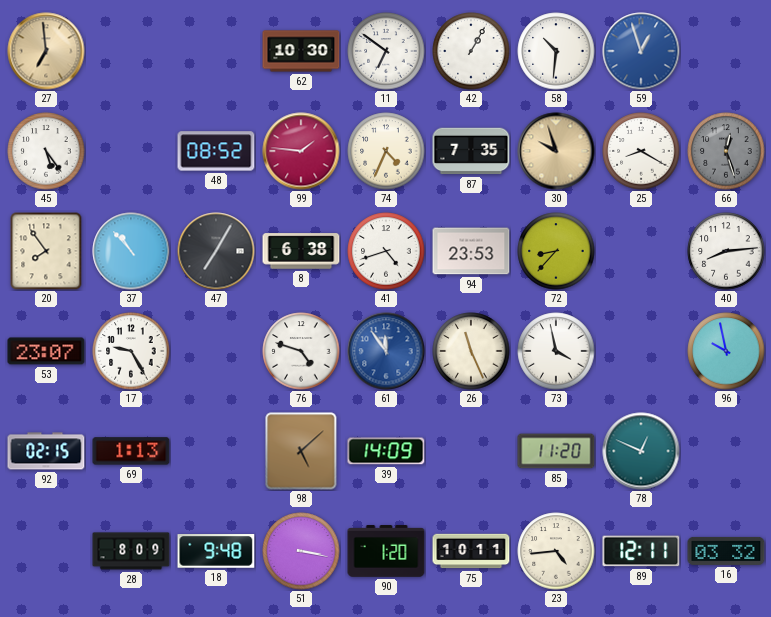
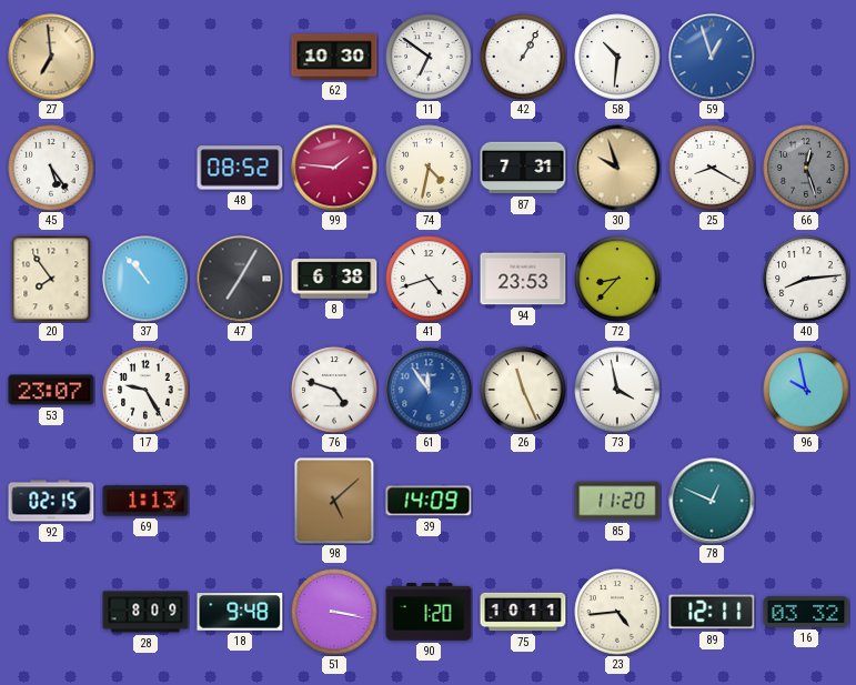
74: 4:34 -> 4:32
87: 7:35 -> 7:31
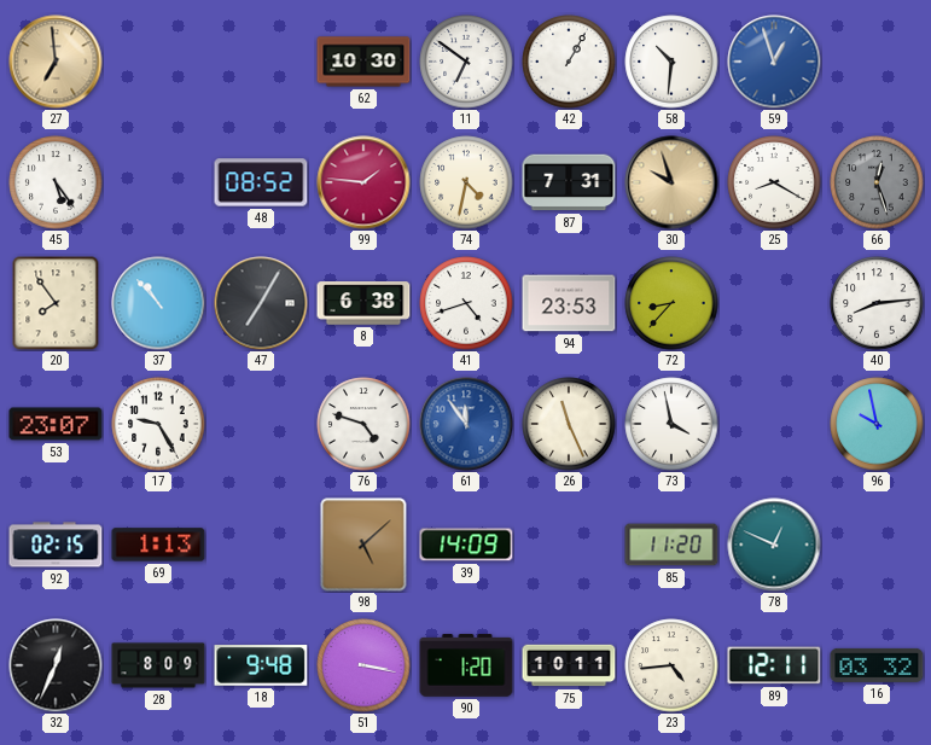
32: none -> 12:34
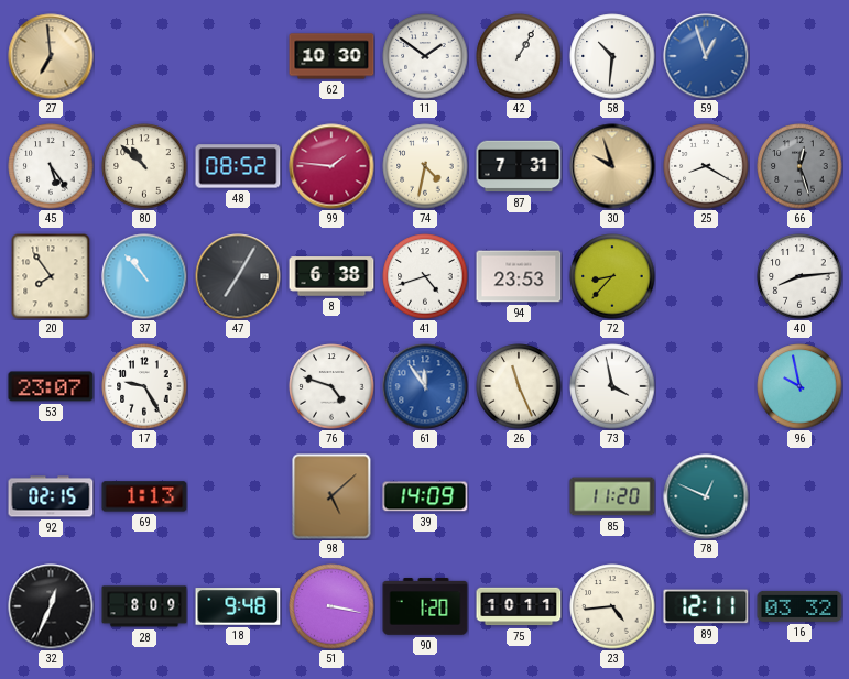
11: 6:51 -> 1:51
80: none -> 10:52
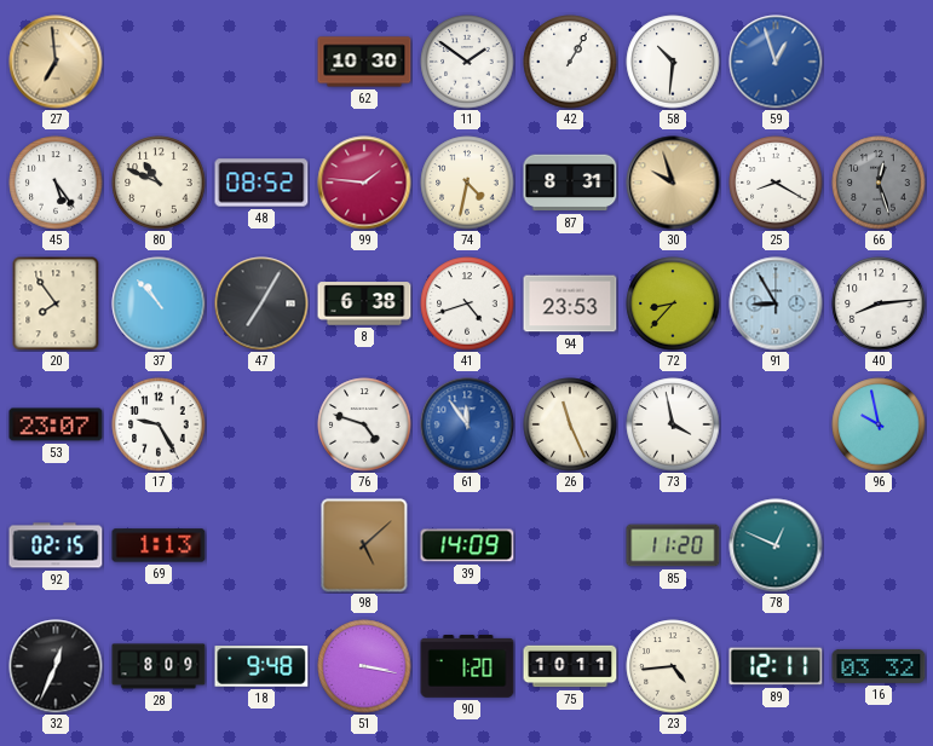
80: 10:52 -> 10:49
87: 7:31 -> 8:31
91: none -> 8:55
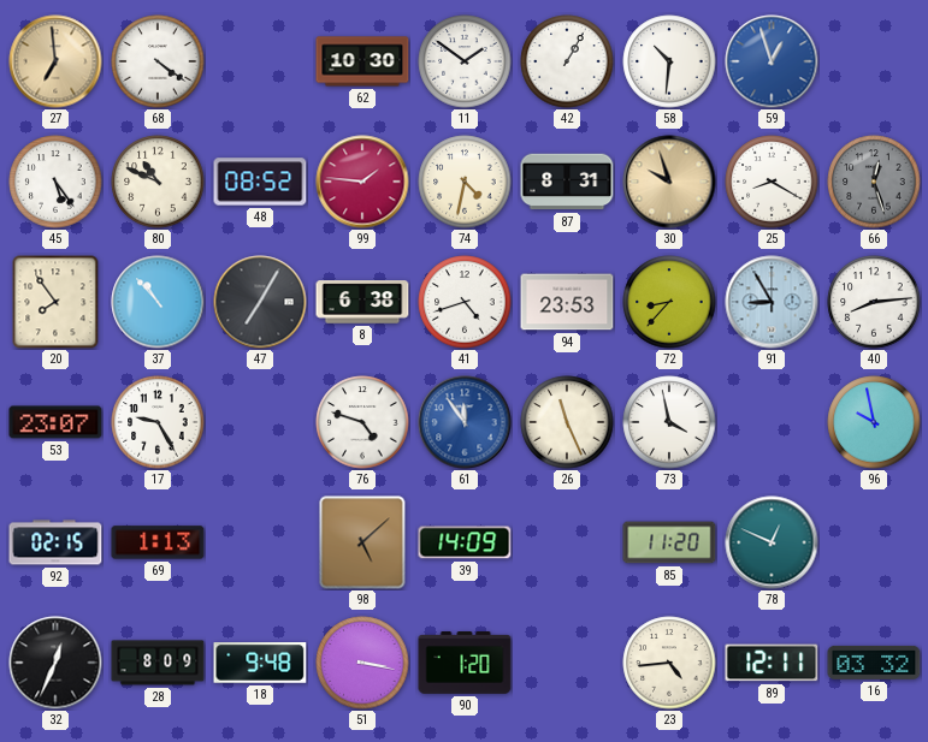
68: none -> 4:21
75: 10:11 -> none
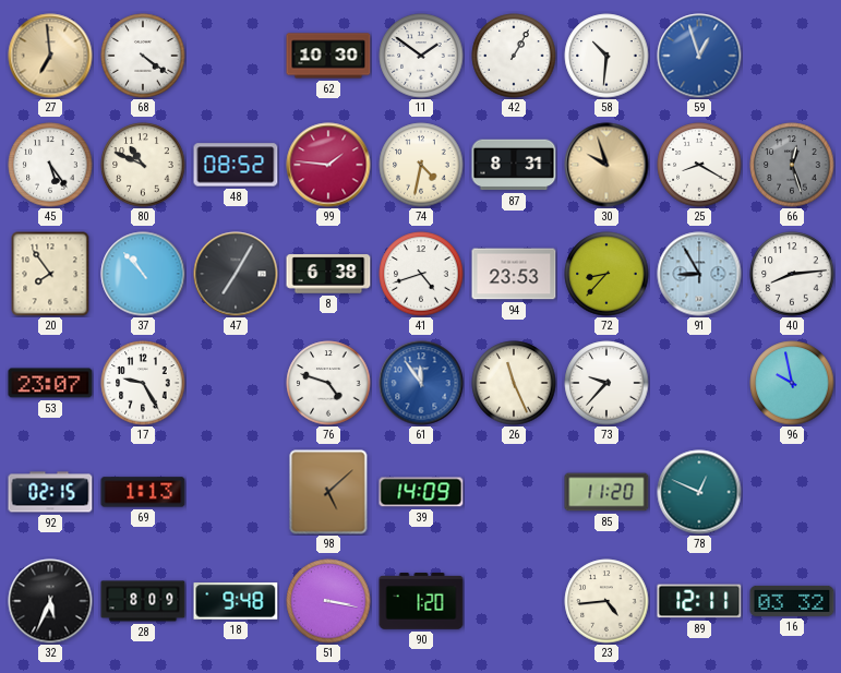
73: 3:58 -> 9:37
32: 12:34 -> 5:34
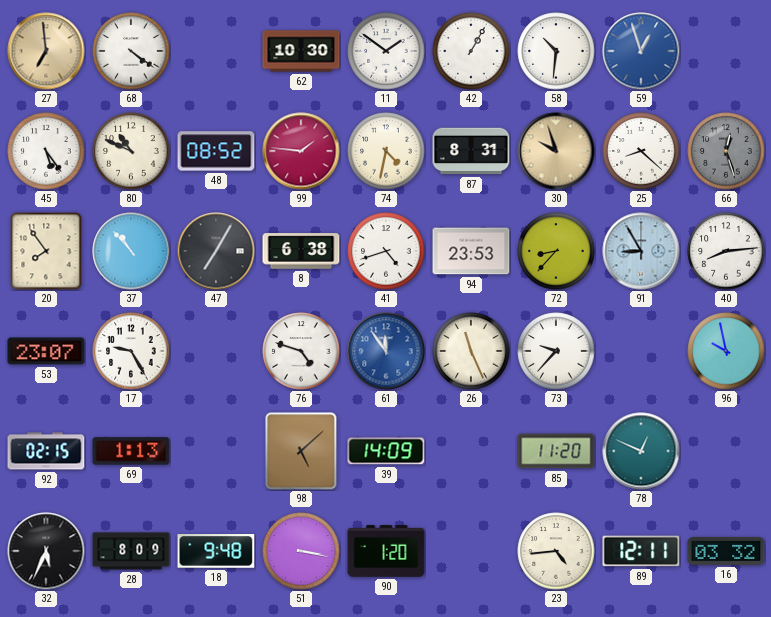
25: 8:20 -> 8:22
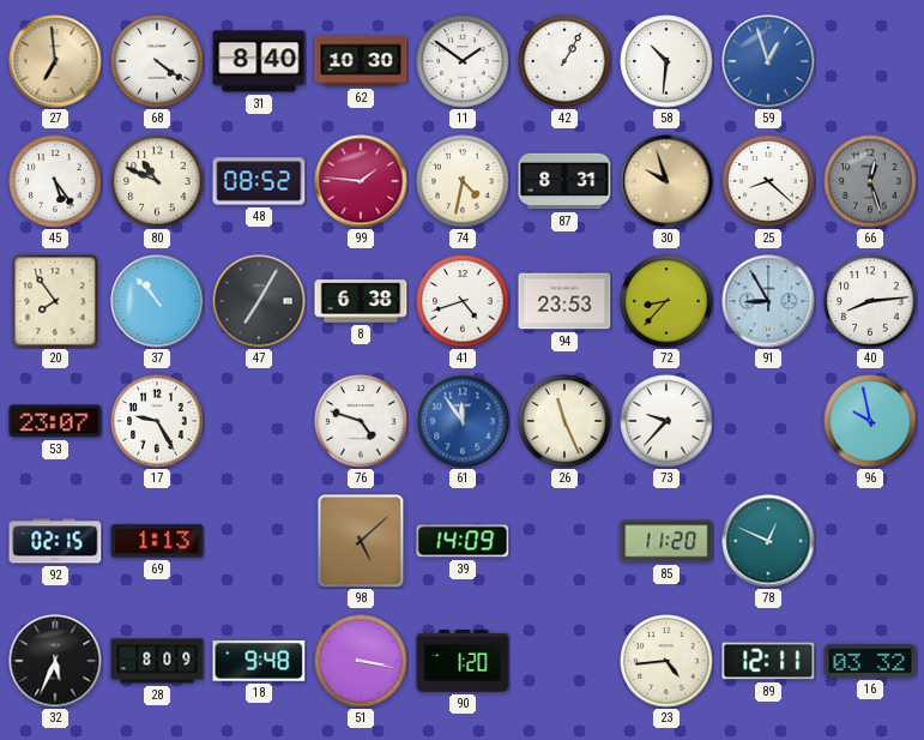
31: none -> 8:40
